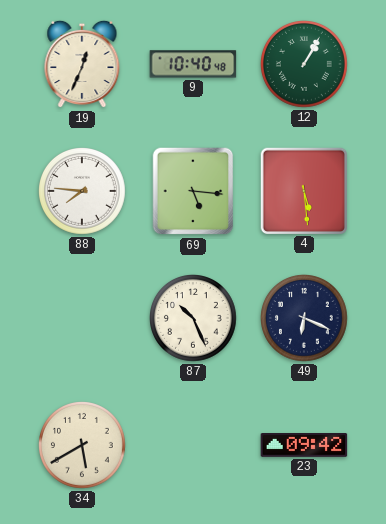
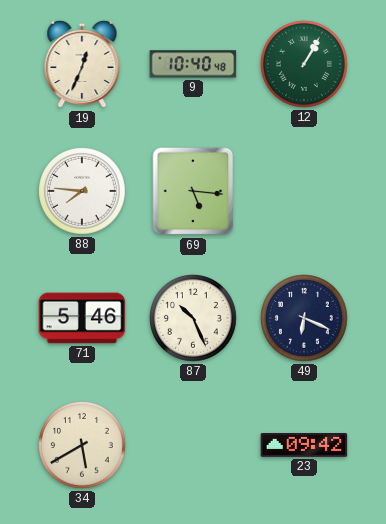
4: 5:29 -> none
71: none -> 5:46
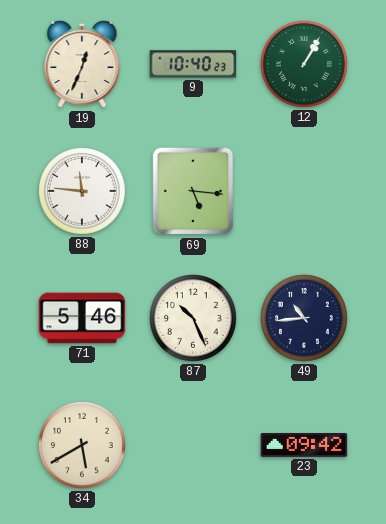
9: 10:40:48 -> 10:40:23
88: 7:46 -> 11:46
49: 6:19 -> 10:44
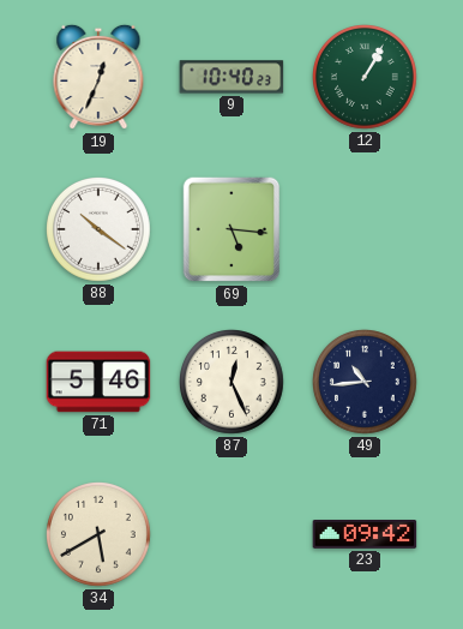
88: 11:46 -> 10:21
87: 10:26 -> 12:26
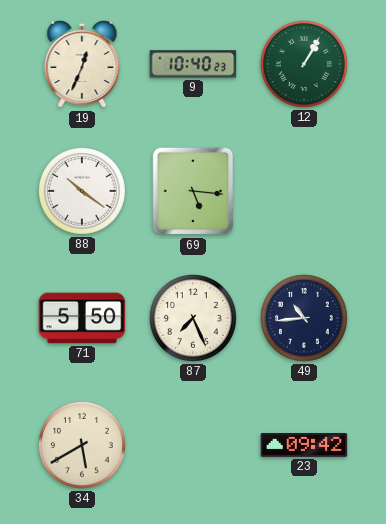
71: 5:46 -> 5:50
87: 12:26 -> 7:26
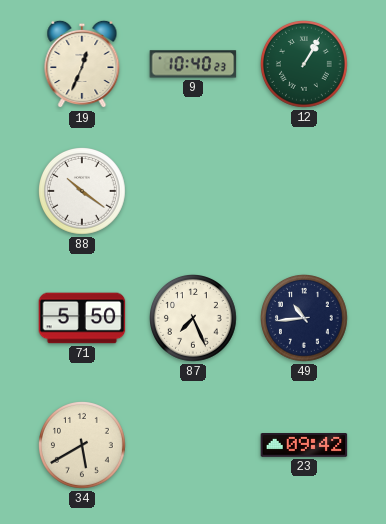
69: 5:16 -> none
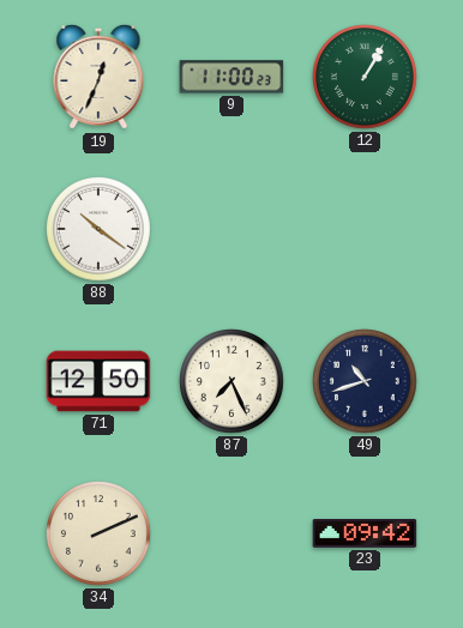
9: 10:40 -> 11:00
71: 5:50 -> 12:50
49: 10:44 -> 10:42
34: 5:40 -> 2:11
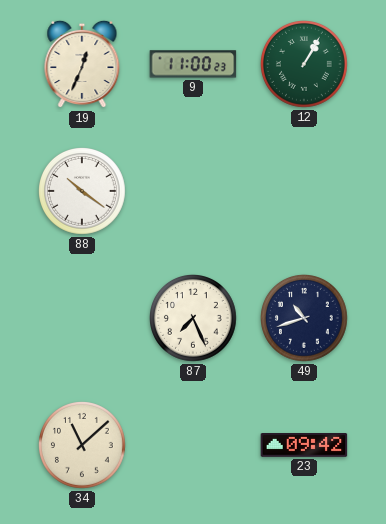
71: 12:50 -> none
34: 2:11 -> 11:08
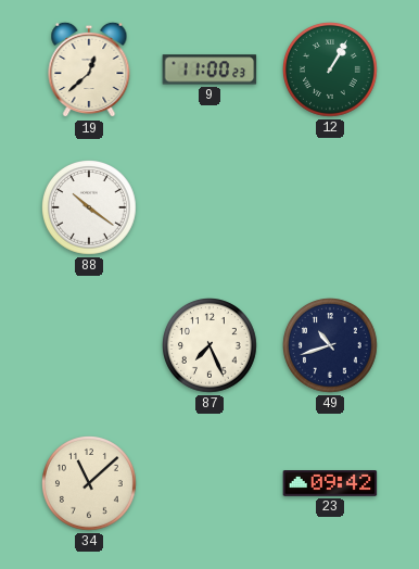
19: 12:34 -> 12:38
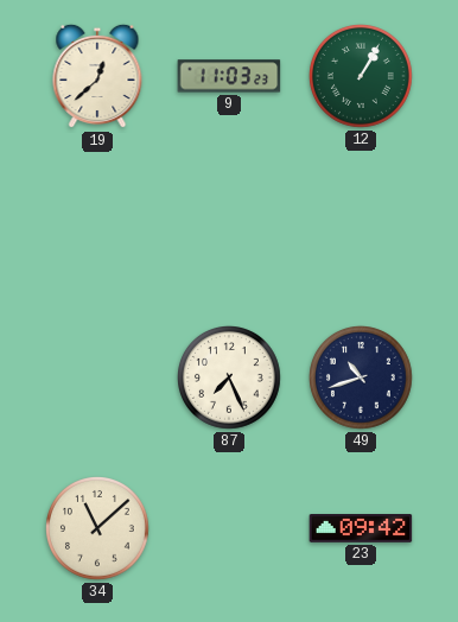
9: 11:00 -> 11:03
88: 10:21 -> none
